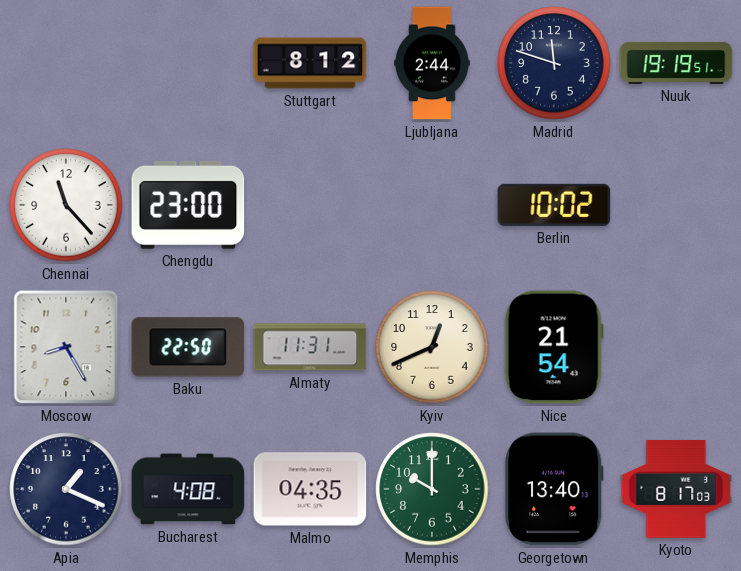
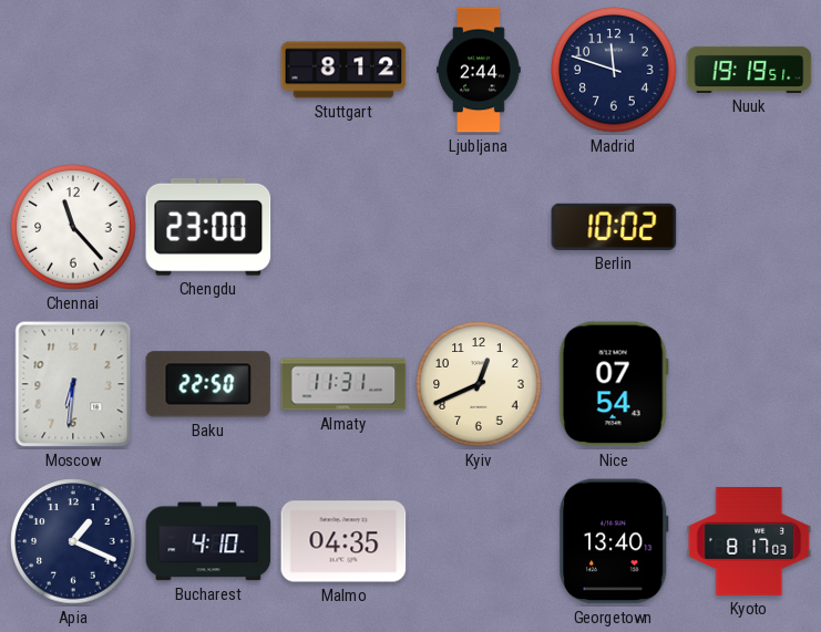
Moscow: 8:25 -> 6:31
Nice: 21:54 -> 07:54
Bucharest: 4:08 -> 4:10
Memphis: 10:00 -> none
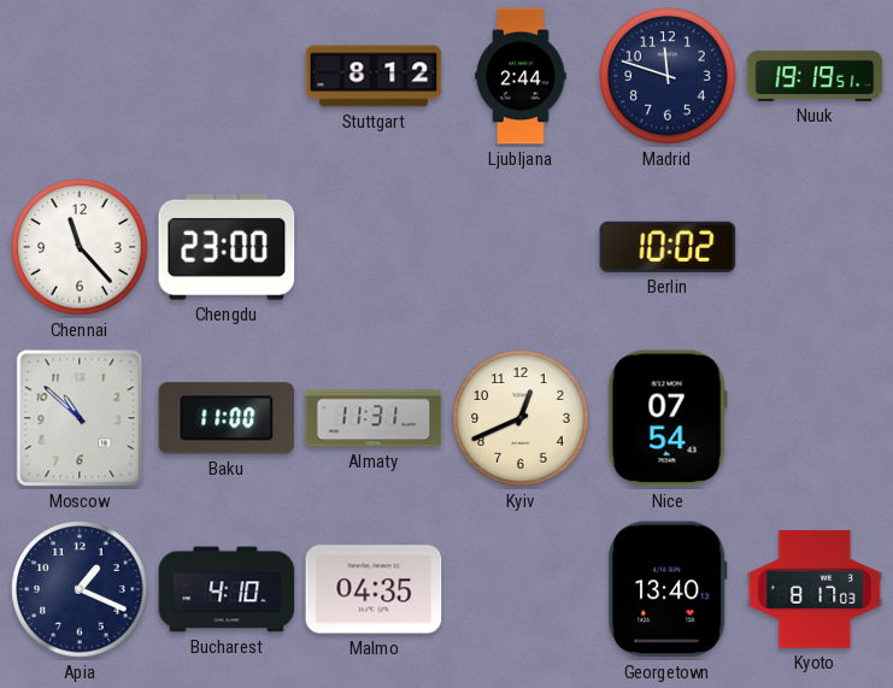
Moscow: 6:31 -> 10:52
Baku: 22:50 -> 11:00
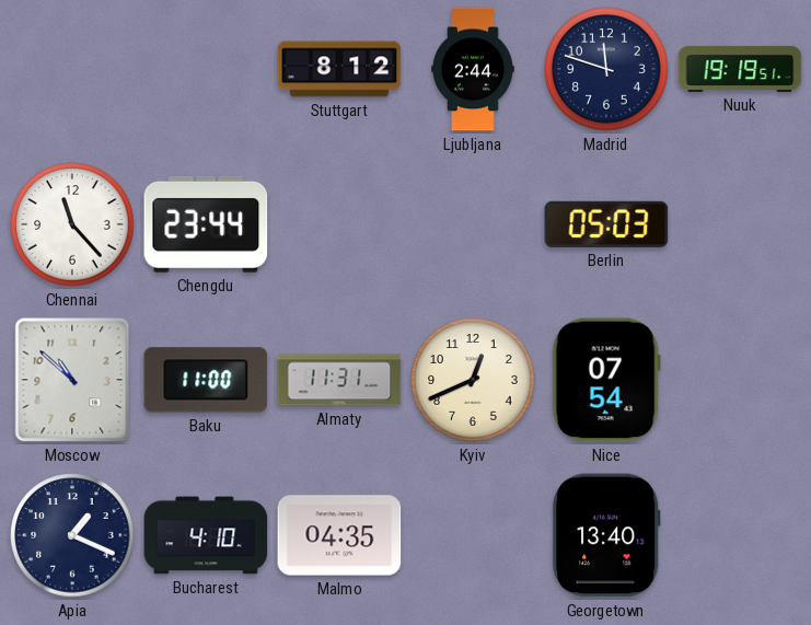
Chengdu: 23:00 -> 23:44
Berlin: 10:02 -> 05:03
Kyoto: 8:17 -> none
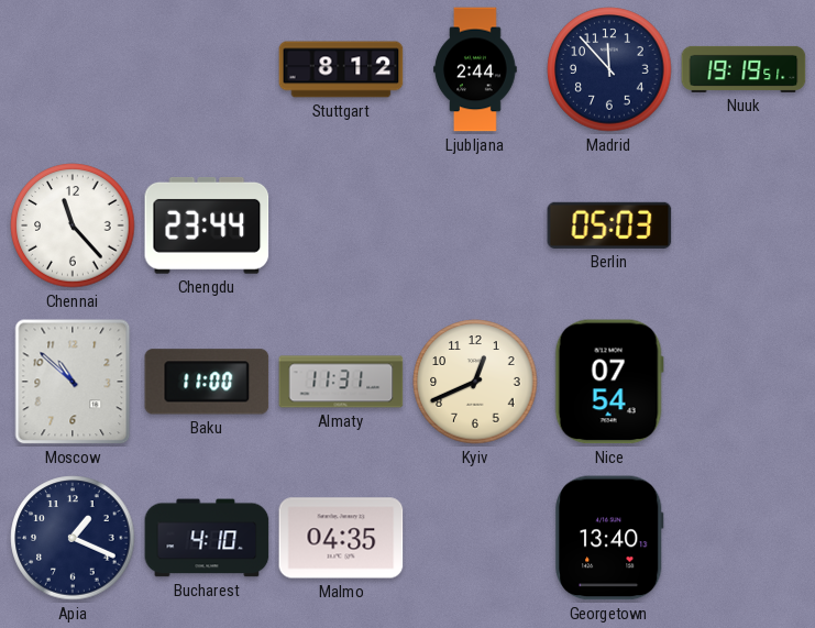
Madrid: 11:48 -> 11:53
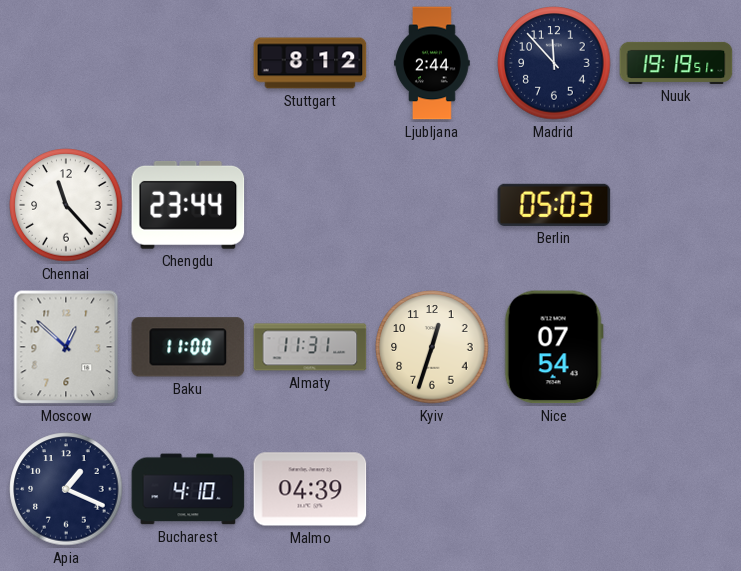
Moscow: 10:52 -> 12:52
Kyiv: 12:41 -> 12:33
Malmo: 04:35 -> 04:39
Georgetown: 13:40 -> none
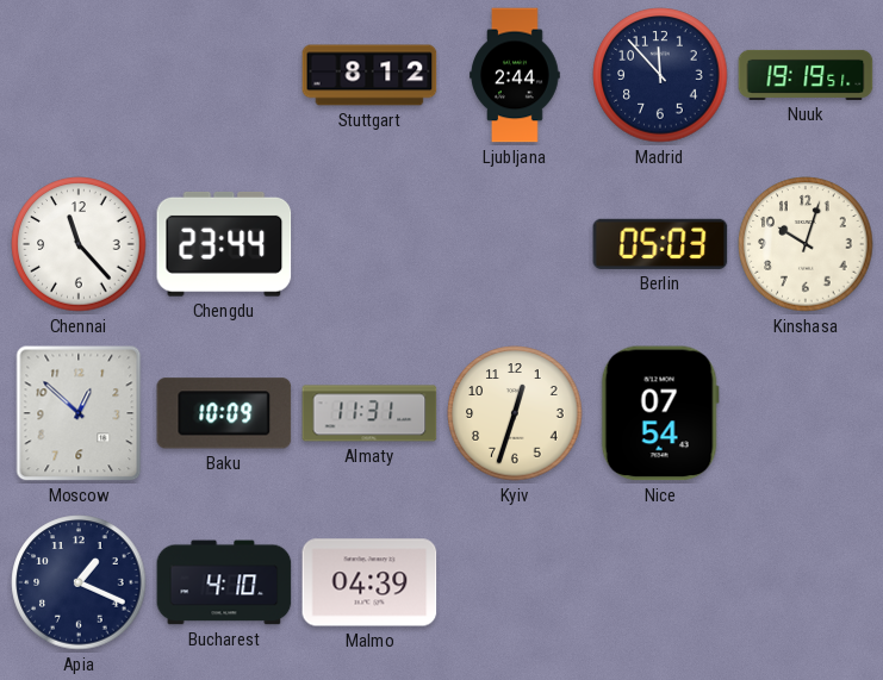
Kinshasa: none -> 10:03
Baku: 11:00 -> 10:09
